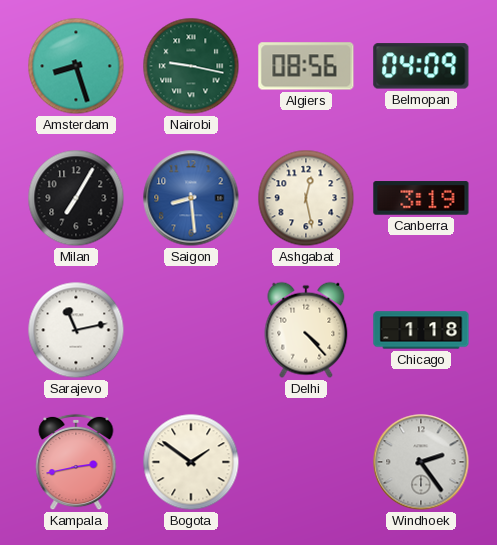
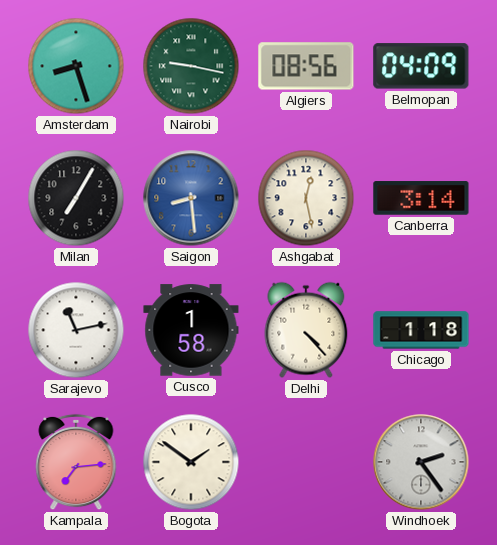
Canberra: 3:19 -> 3:14
Cusco: none -> 1:58
Kampala: 2:43 -> 7:14
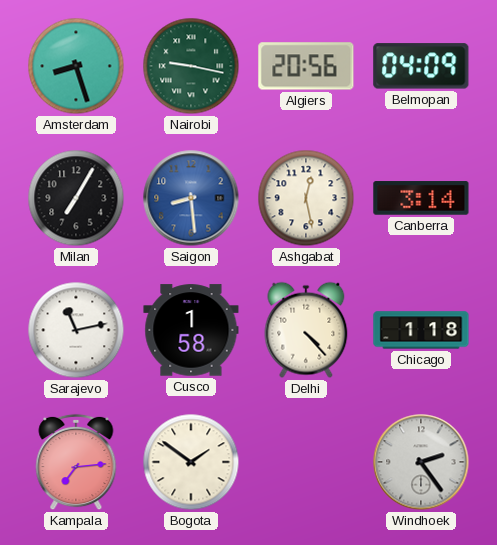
Algiers: 08:56 -> 20:56
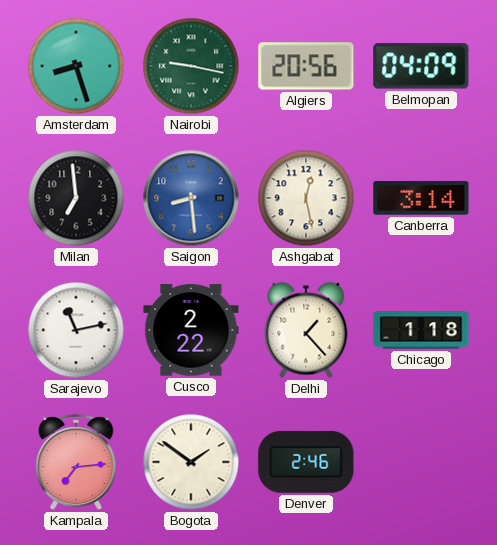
Milan: 7:05 -> 6:59
Cusco: 1:58 -> 2:22
Delhi: 4:23 -> 1:23
Denver: none -> 2:46
Windhoek: 2:24 -> none
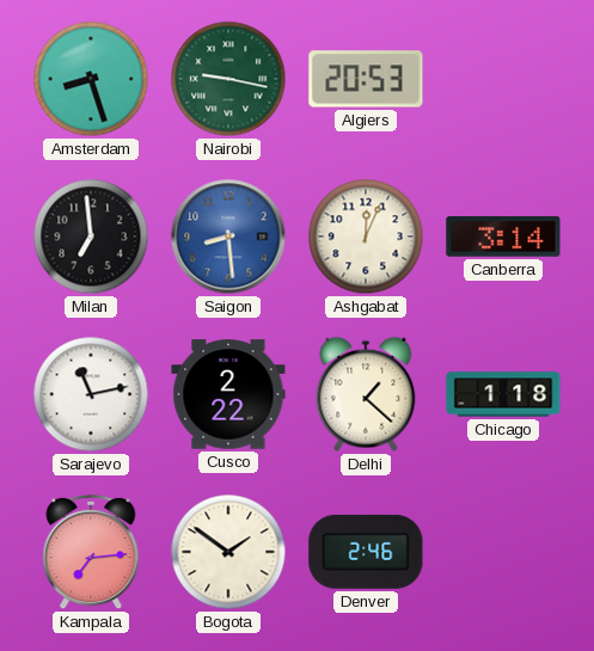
Algiers: 20:56 -> 20:53
Belmopan: 04:09 -> none
Ashgabat: 12:28 -> 12:04
Delhi: 1:23 -> 1:22
